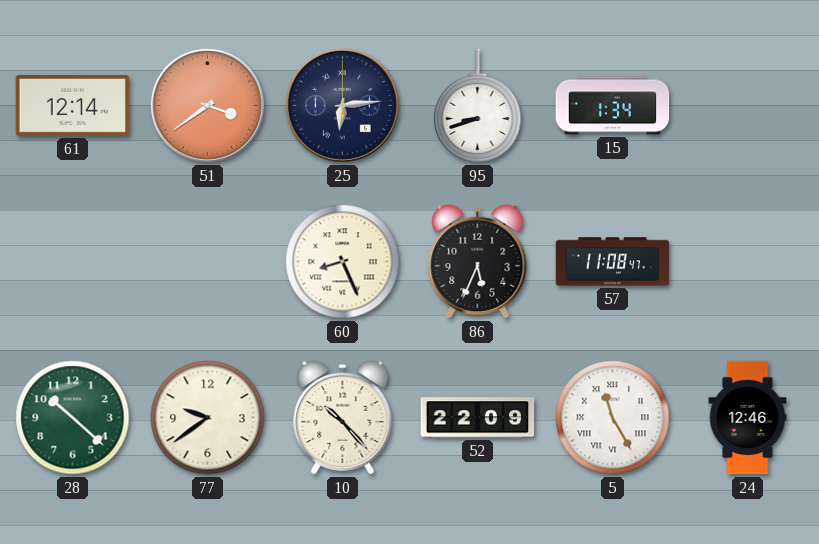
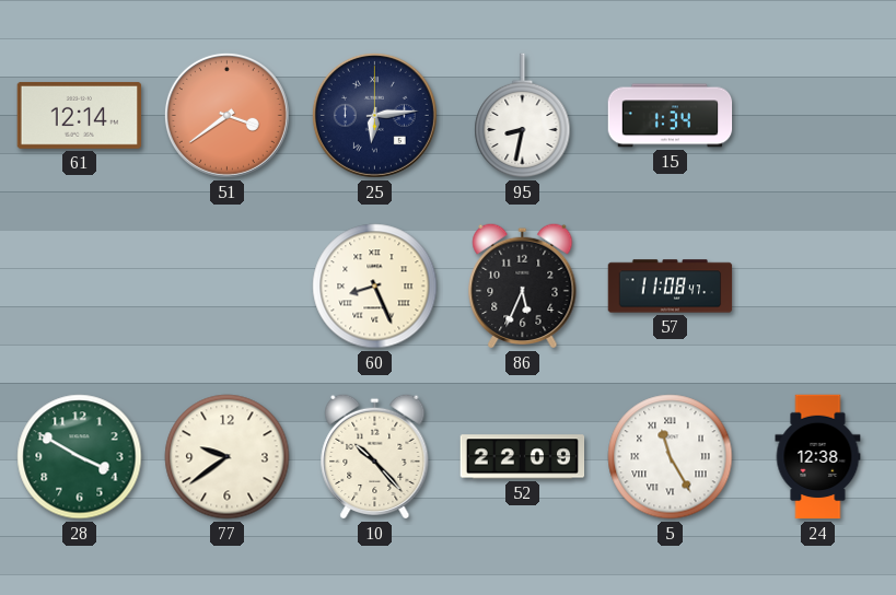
95: 8:42 -> 8:32
28: 10:22 -> 3:50
24: 12:46 -> 12:38
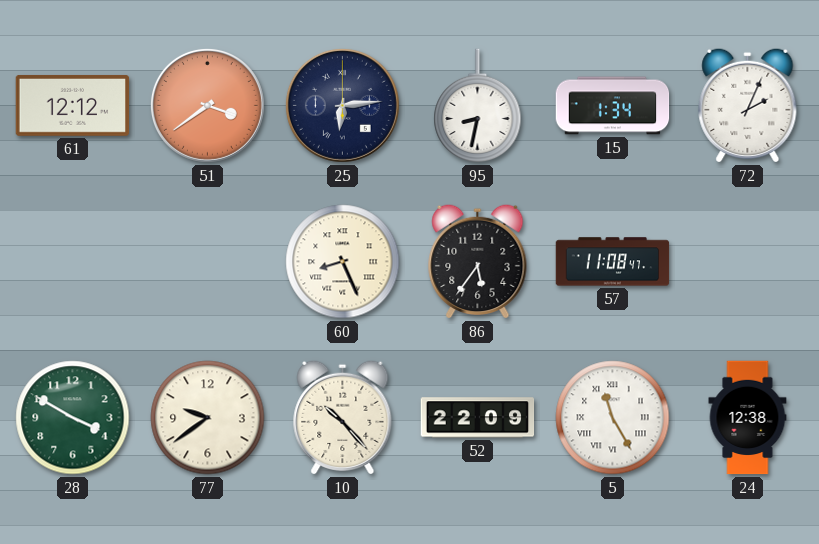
61: 12:14 -> 12:12
72: none -> 2:04
86: 5:34 -> 5:36
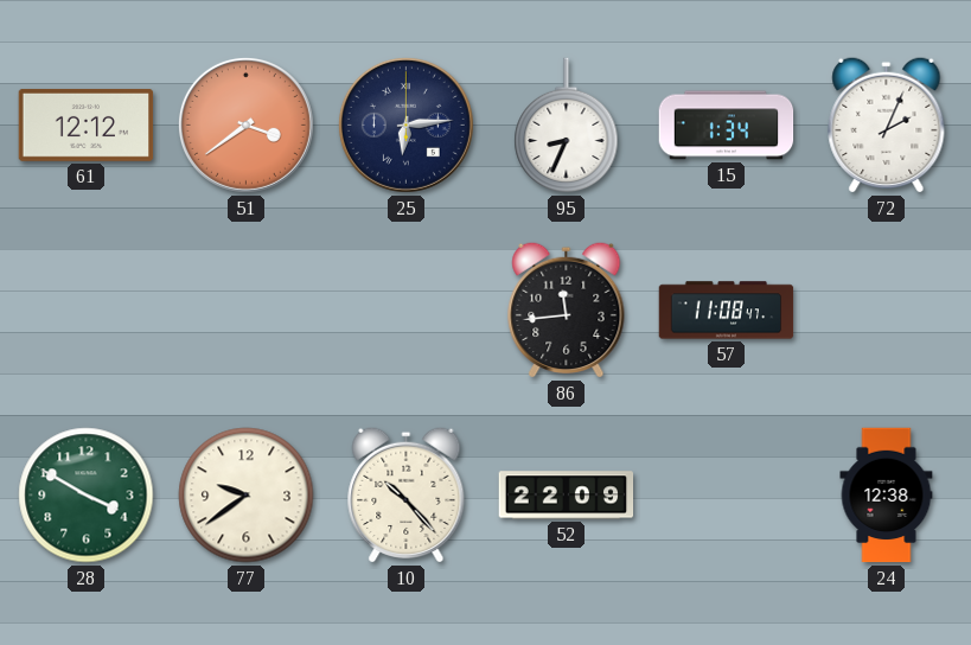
95: 8:32 -> 8:34
60: 8:26 -> none
86: 5:36 -> 11:44
5: 11:25 -> none
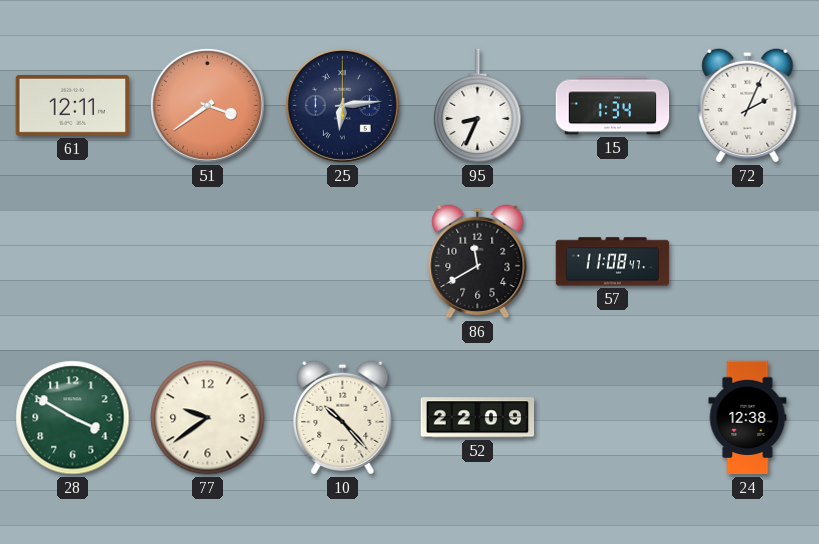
61: 12:12 -> 12:11
86: 11:44 -> 11:40
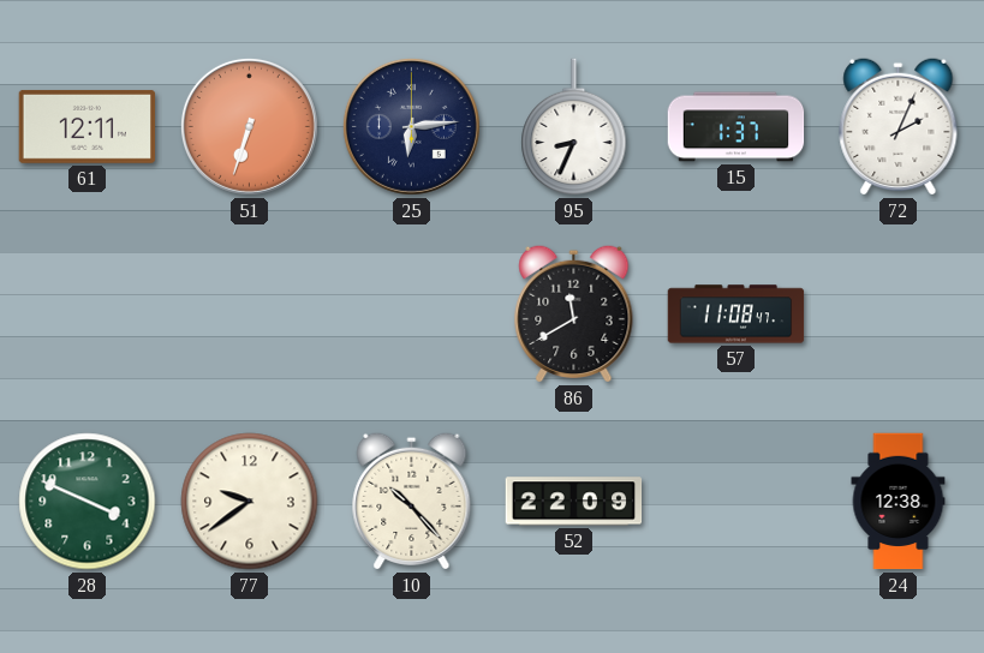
51: 3:39 -> 6:33
15: 1:34 -> 1:37
28: 3:50 -> 3:49
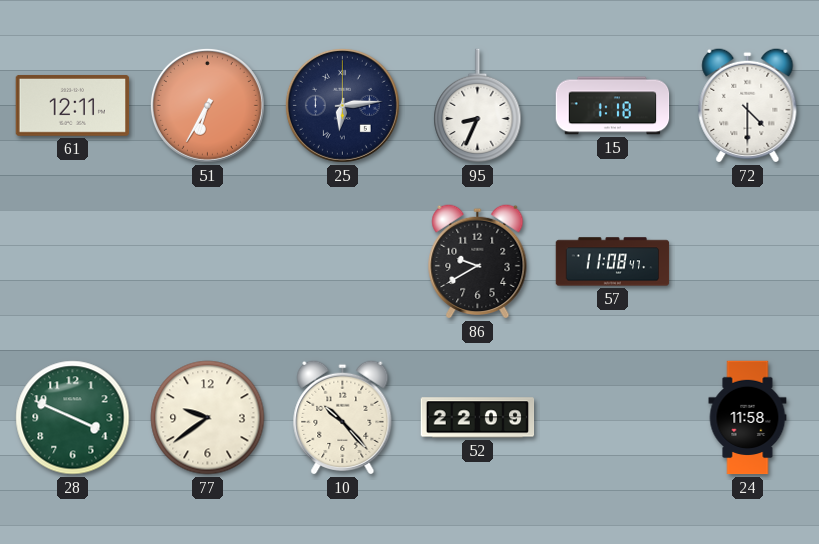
51: 6:33 -> 6:35
15: 1:37 -> 1:18
72: 2:04 -> 4:30
86: 11:40 -> 9:40
24: 12:38 -> 11:58
